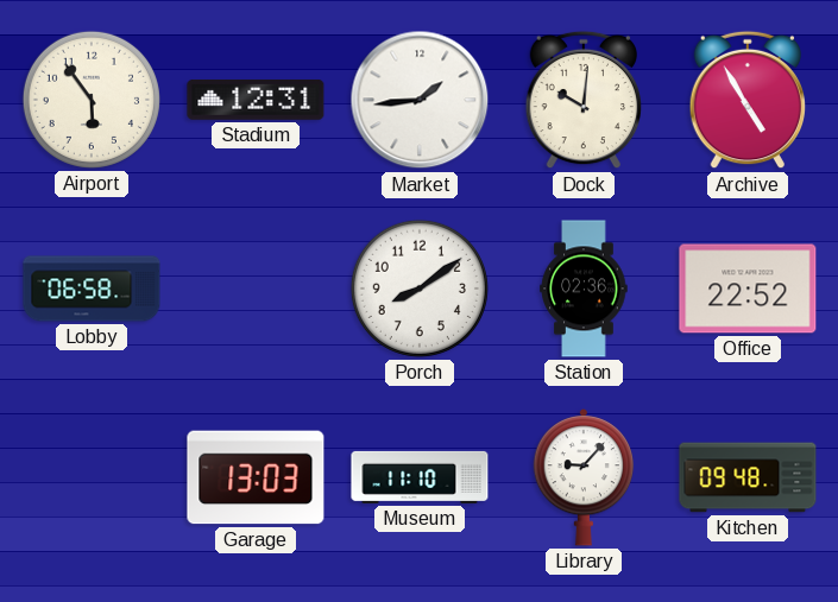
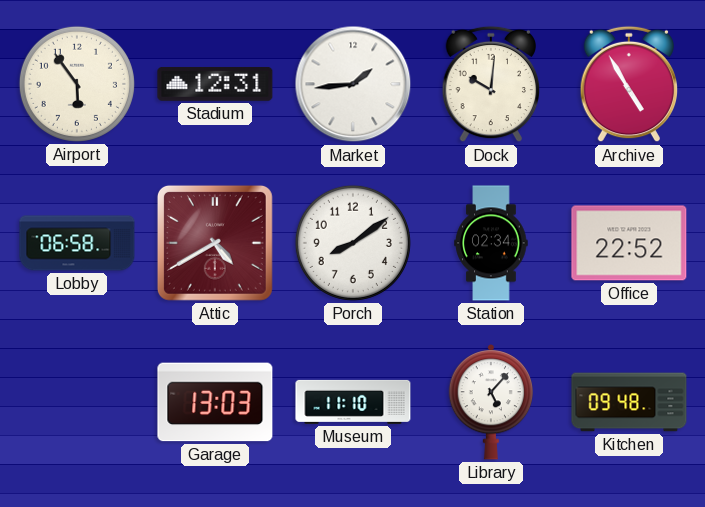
Attic: none -> 4:40
Station: 02:36 -> 02:34
Library: 9:07 -> 5:07
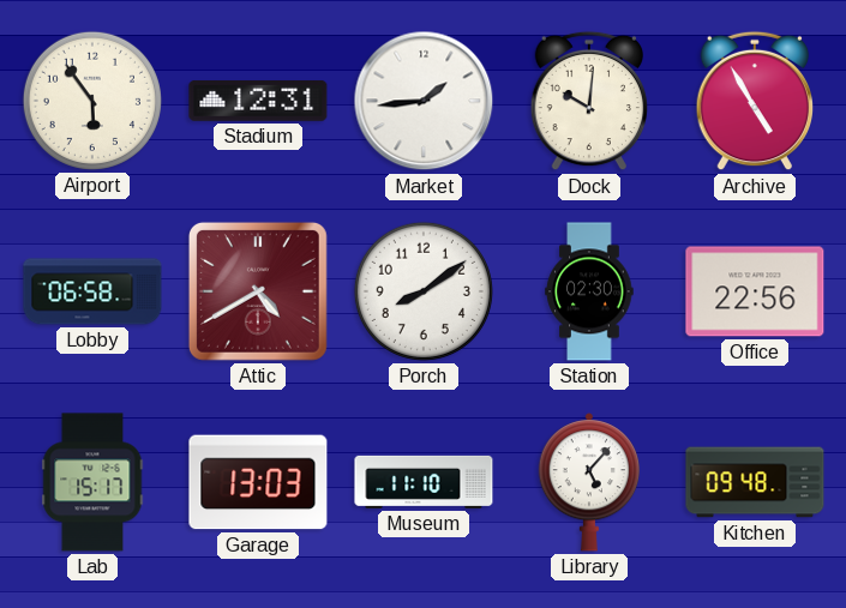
Station: 02:34 -> 02:30
Office: 22:52 -> 22:56
Lab: none -> 15:17
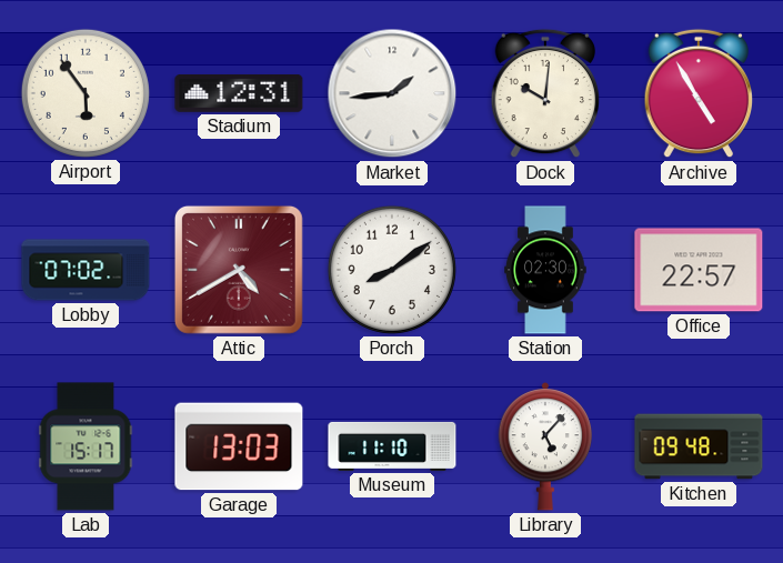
Lobby: 06:58 -> 07:02
Office: 22:56 -> 22:57
